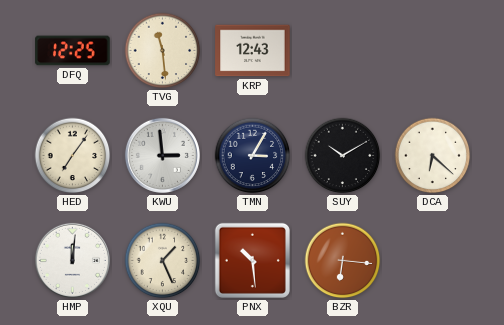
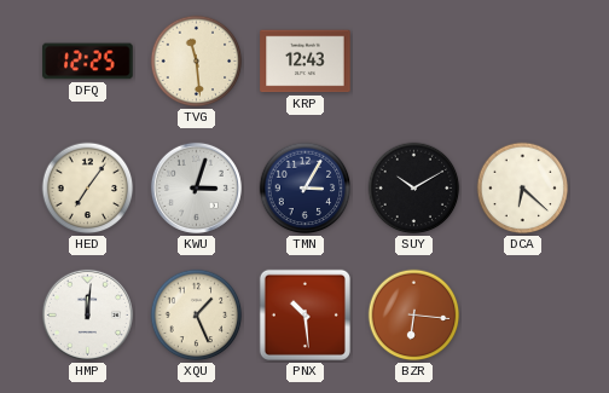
KWU: 2:59 -> 3:03
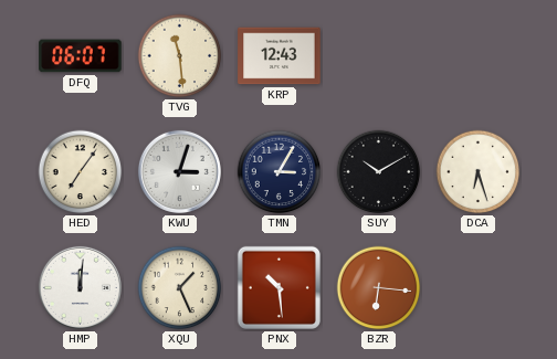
DFQ: 12:25 -> 06:07
DCA: 6:22 -> 6:27
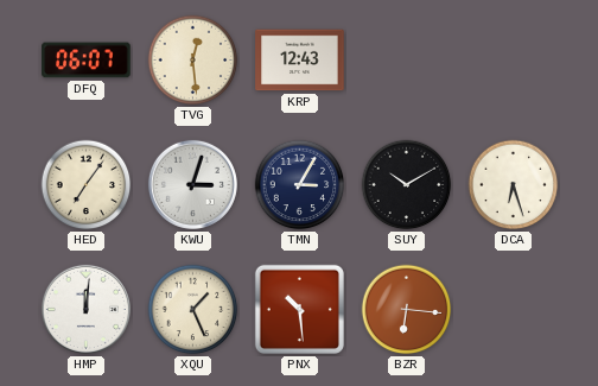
TVG: 11:29 -> 12:29
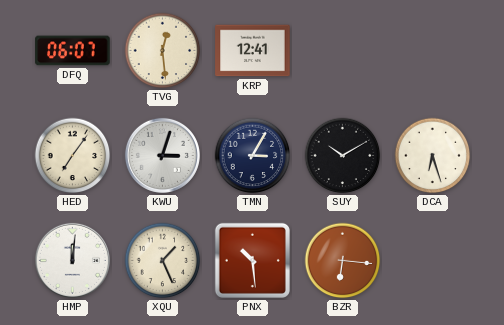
KRP: 12:43 -> 12:41
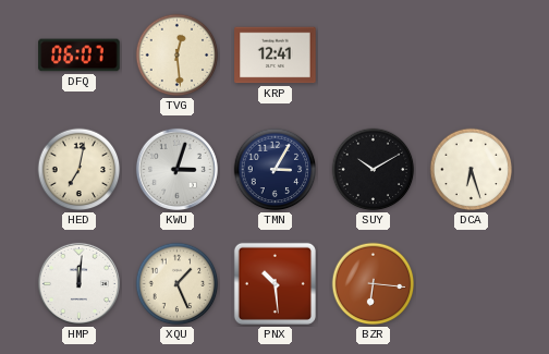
HED: 7:06 -> 7:02
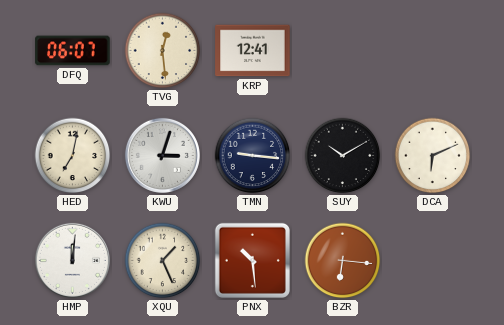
TMN: 3:05 -> 9:16
DCA: 6:27 -> 6:11
